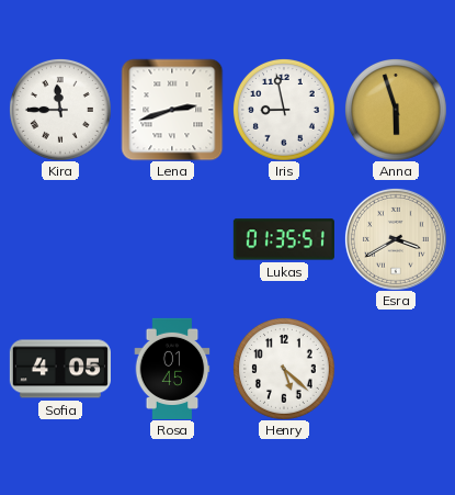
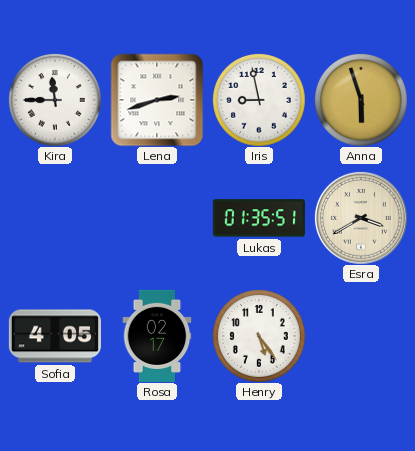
Rosa: 01:45 -> 02:17
Henry: 5:22 -> 5:24
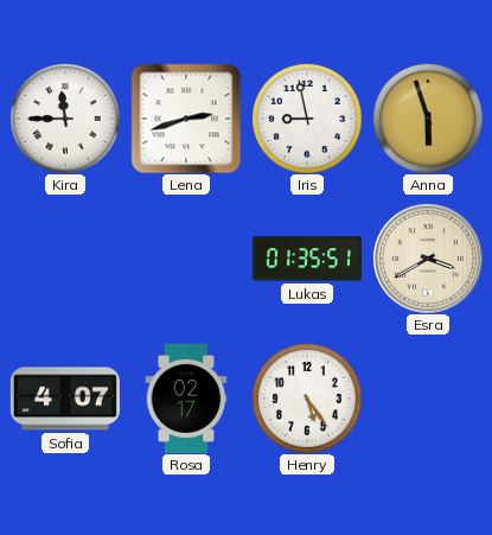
Sofia: 4:05 -> 4:07
